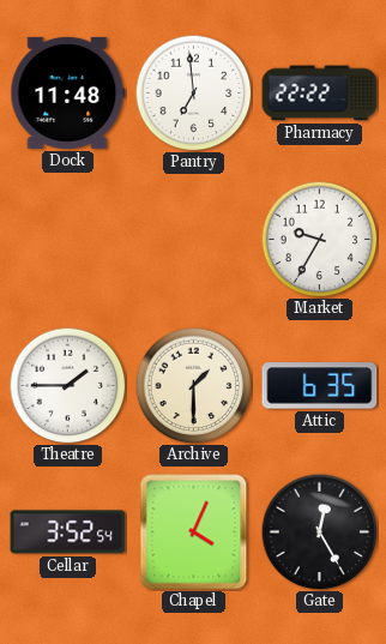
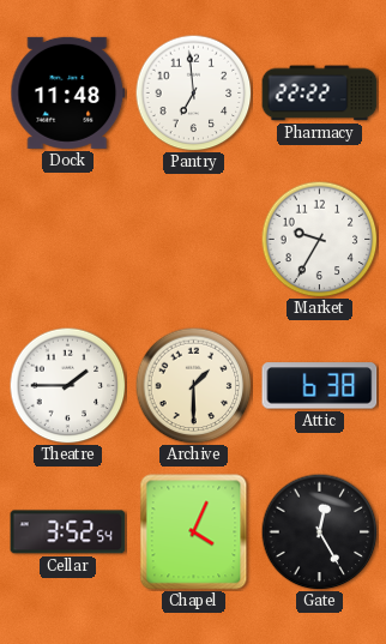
Attic: 6:35 -> 6:38
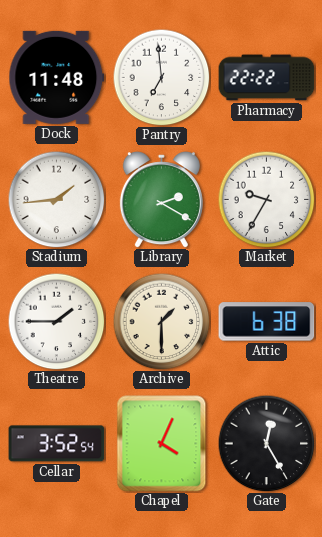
Stadium: none -> 1:44
Library: none -> 2:20
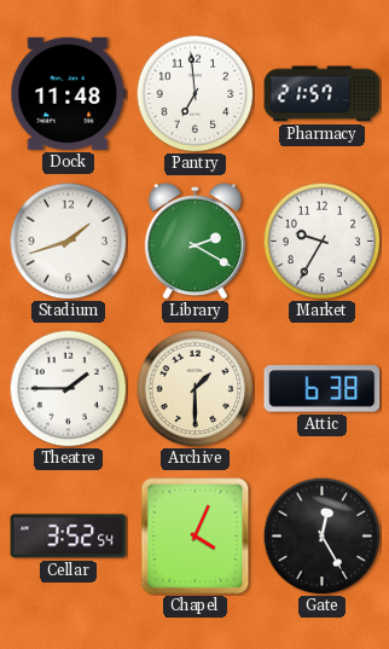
Pharmacy: 22:22 -> 21:57
Stadium: 1:44 -> 1:42
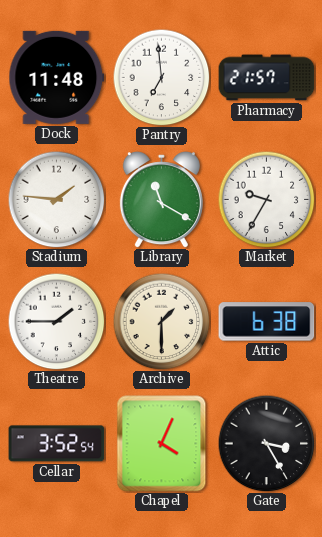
Stadium: 1:42 -> 1:46
Library: 2:20 -> 11:20
Gate: 12:25 -> 3:25
